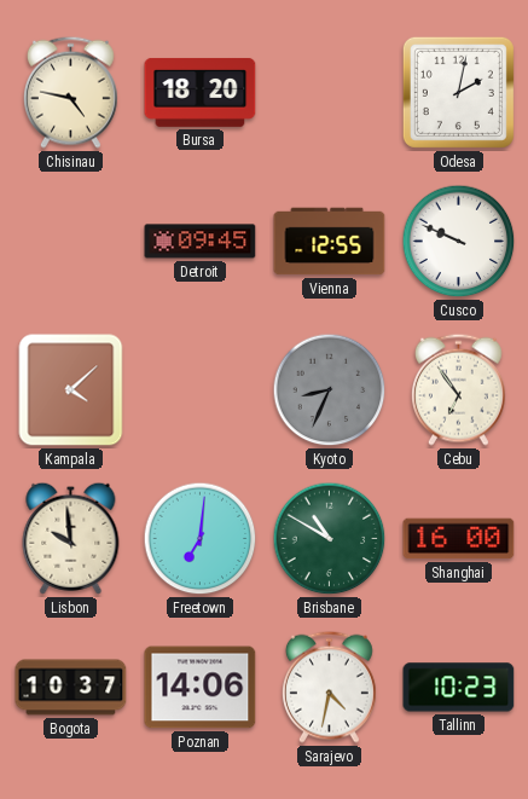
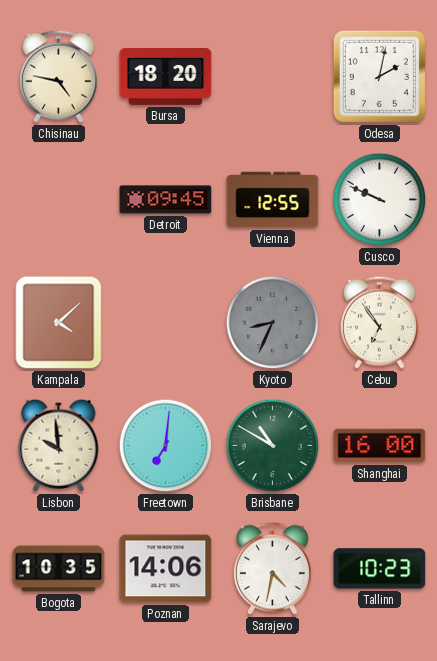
Bogota: 10:37 -> 10:35
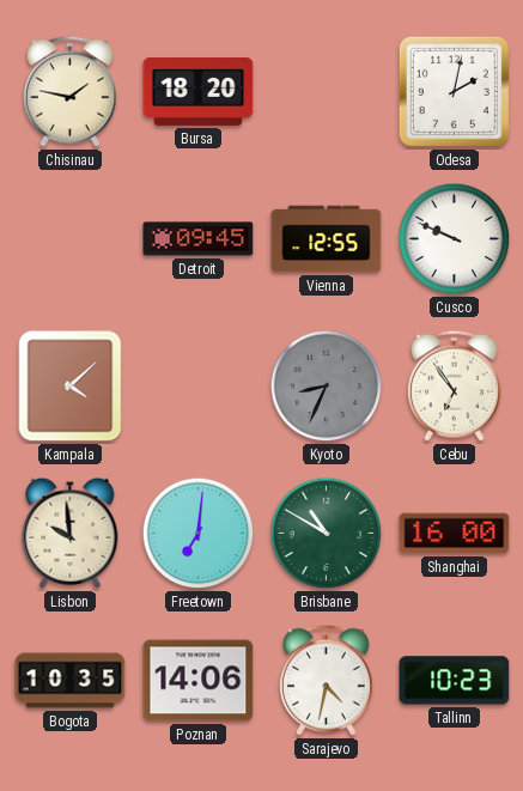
Chisinau: 4:47 -> 1:47
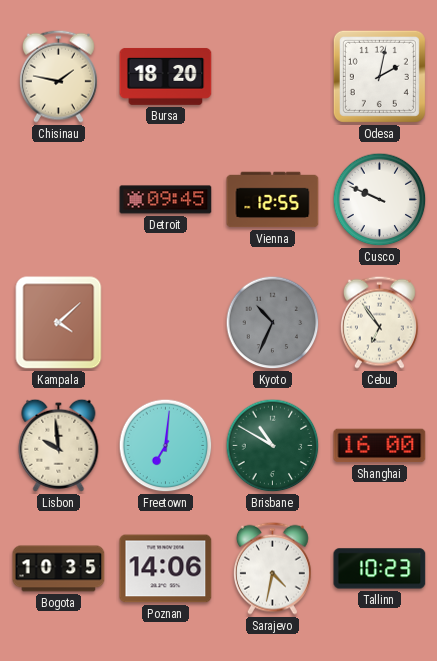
Kyoto: 8:34 -> 10:34
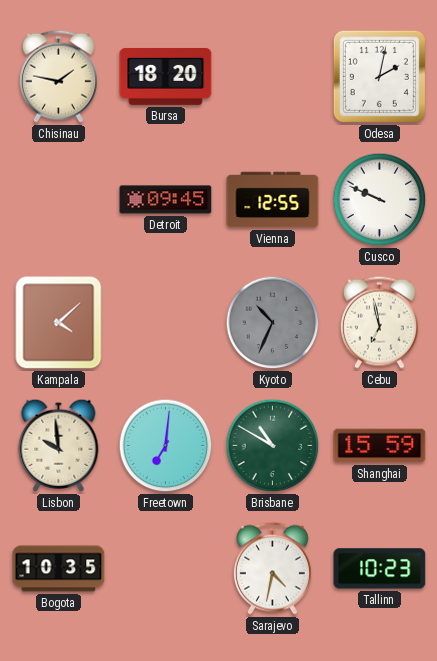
Cebu: 6:54 -> 6:58
Shanghai: 16:00 -> 15:59
Poznan: 14:06 -> none
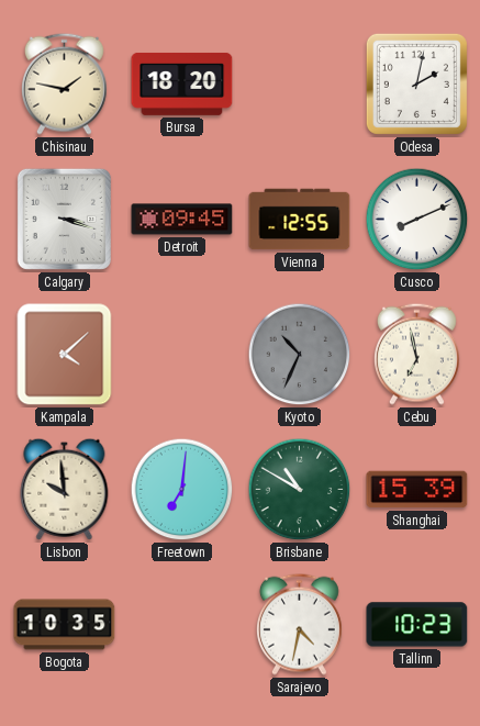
Calgary: none -> 3:18
Cusco: 9:49 -> 8:11
Shanghai: 15:59 -> 15:39
